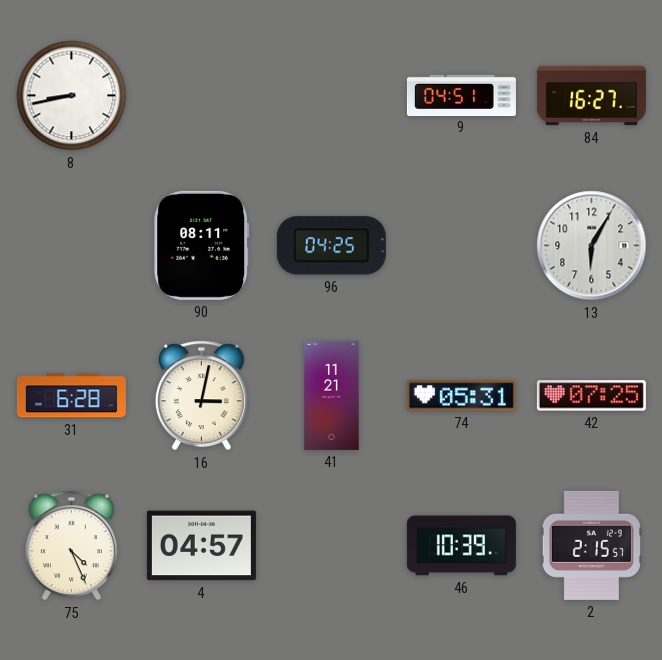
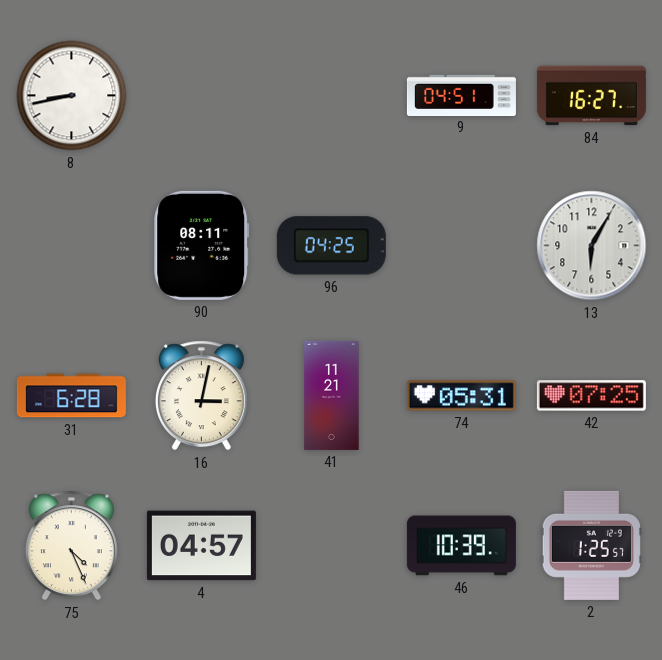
2: 2:15 -> 1:25
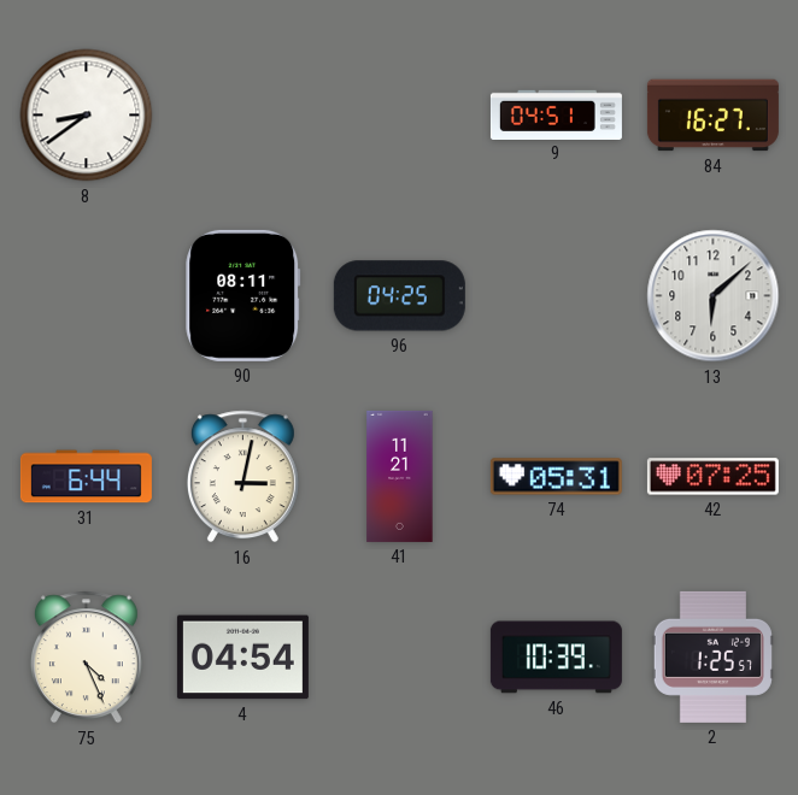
8: 8:43 -> 8:39
13: 6:05 -> 6:08
31: 6:28 -> 6:44
4: 04:57 -> 04:54
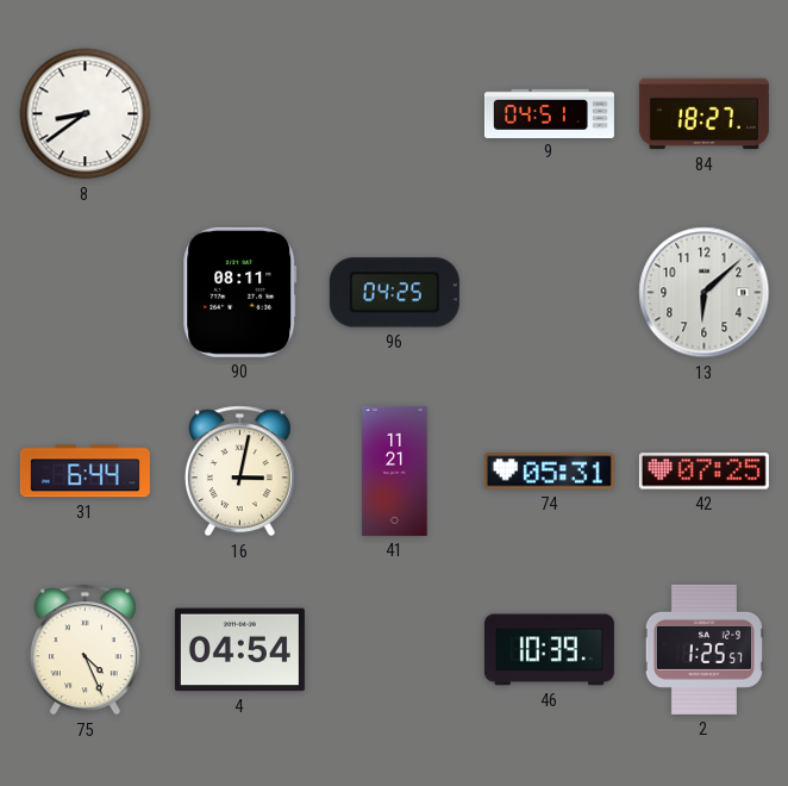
84: 16:27 -> 18:27
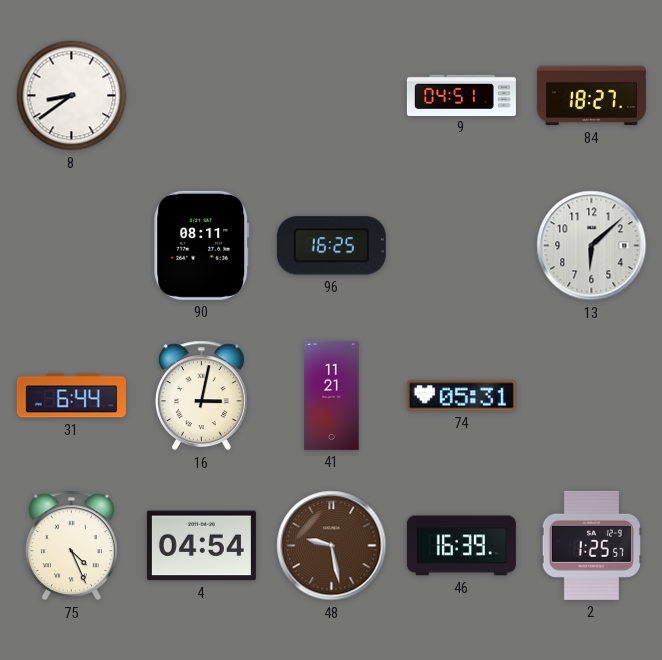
96: 04:25 -> 16:25
42: 07:25 -> none
48: none -> 9:28
46: 10:39 -> 16:39
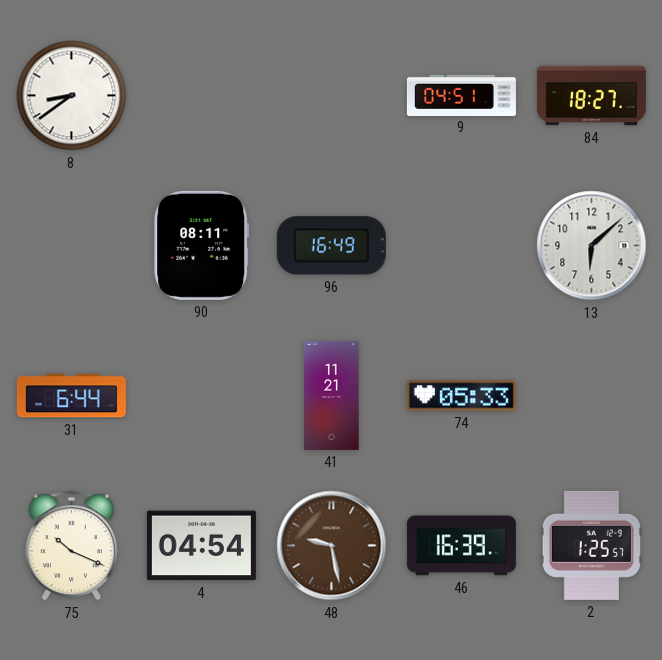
96: 16:25 -> 16:49
16: 3:02 -> none
74: 05:31 -> 05:33
75: 4:26 -> 10:19
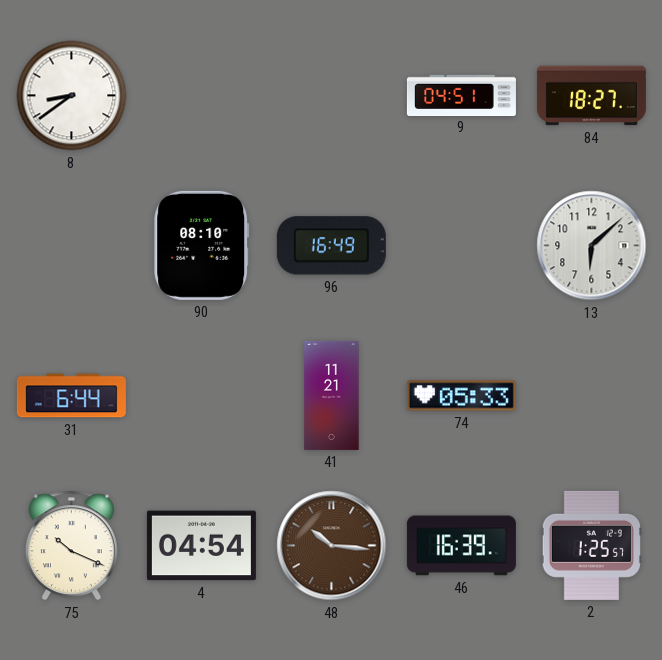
90: 08:11 -> 08:10
48: 9:28 -> 10:16
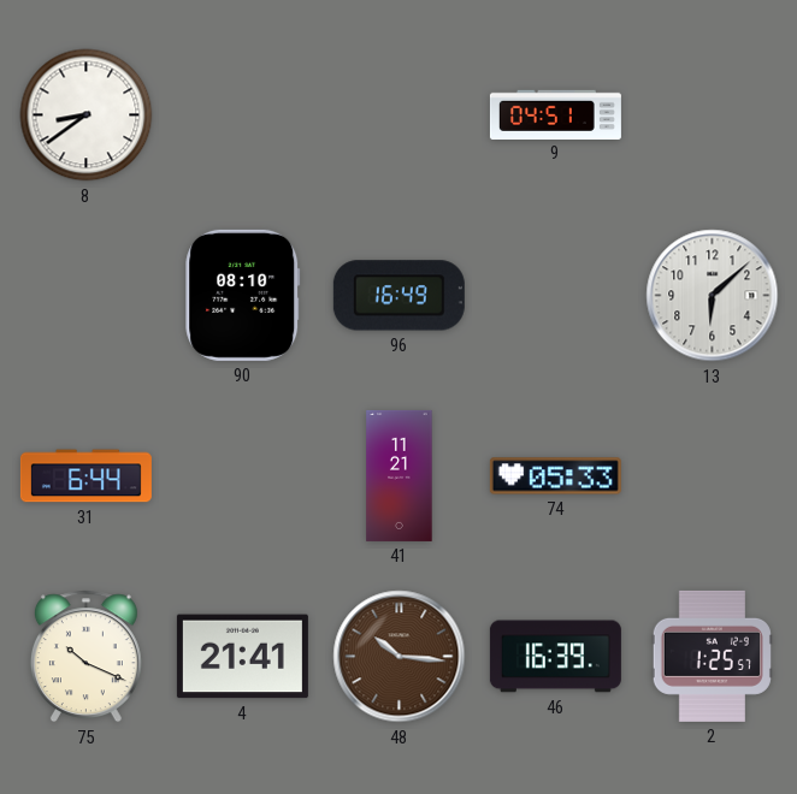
84: 18:27 -> none
4: 04:54 -> 21:41
